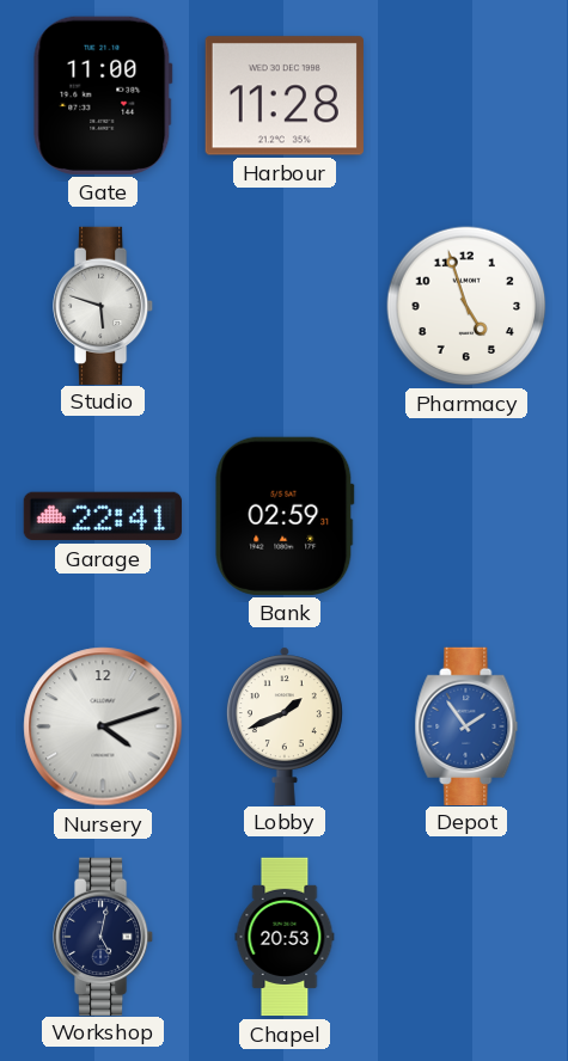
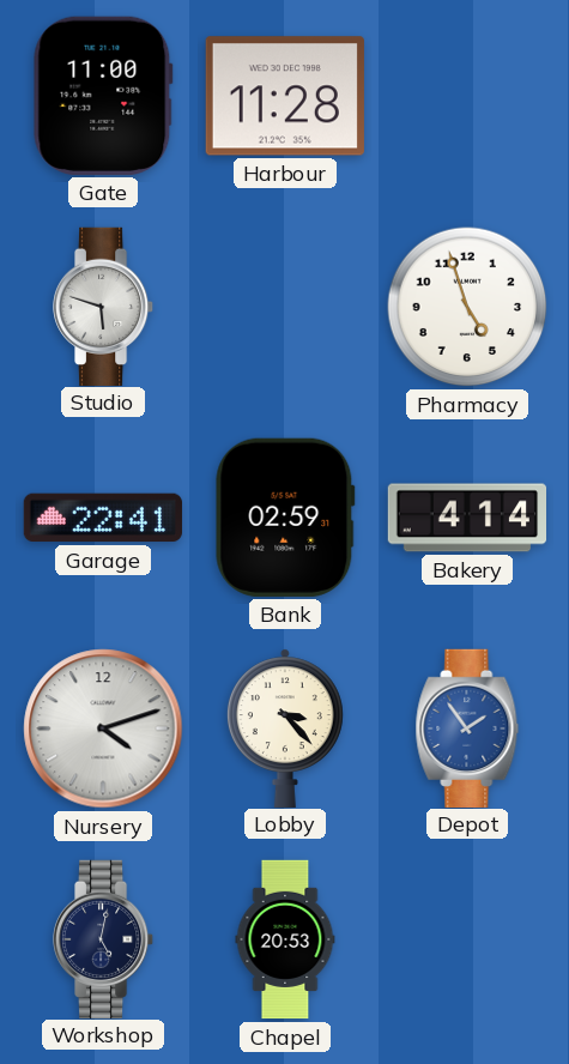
Bakery: none -> 4:14
Lobby: 1:41 -> 3:23
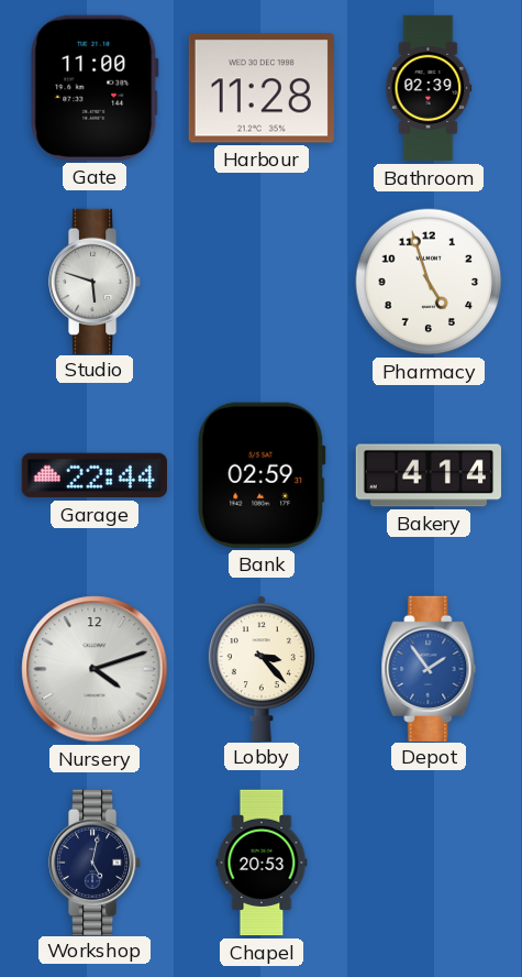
Bathroom: none -> 02:39
Garage: 22:41 -> 22:44
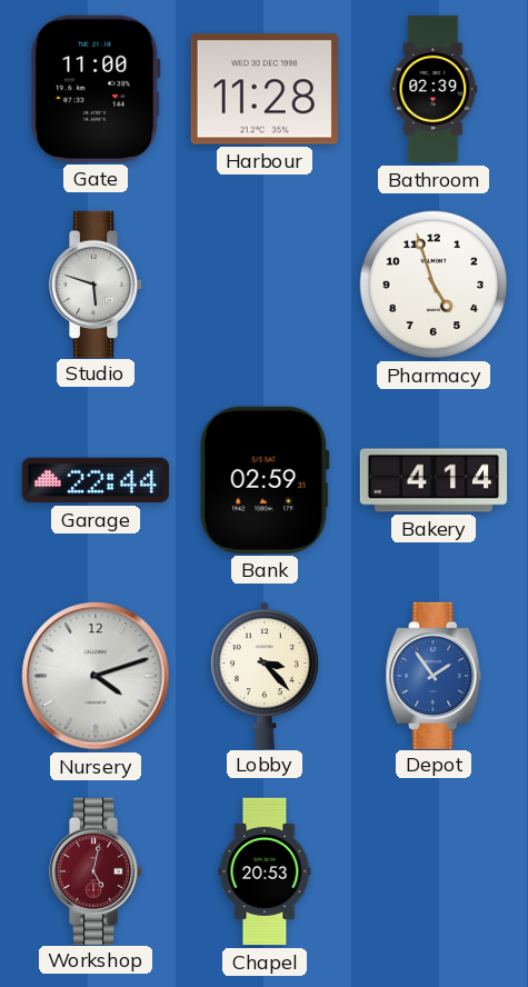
Workshop dial: navy -> burgundy
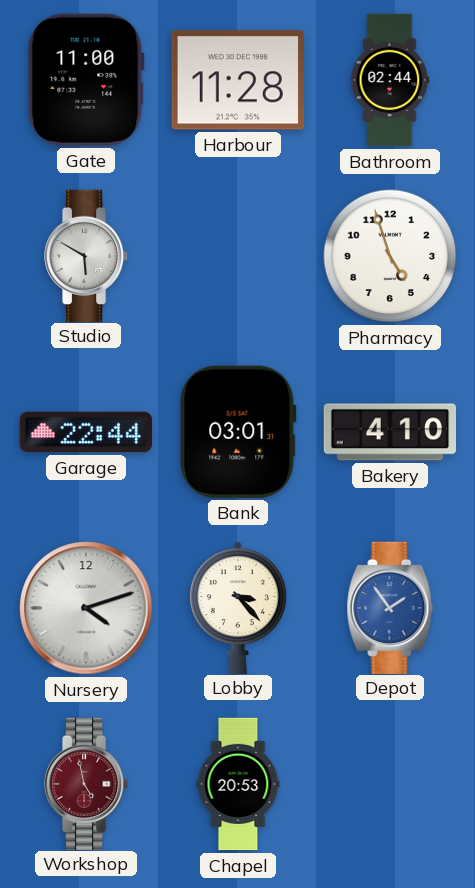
Bathroom: 02:39 -> 02:44
Studio: 5:48 -> 5:50
Bank: 02:59 -> 03:01
Bakery: 4:14 -> 4:10
Workshop: 5:02 -> 4:58
